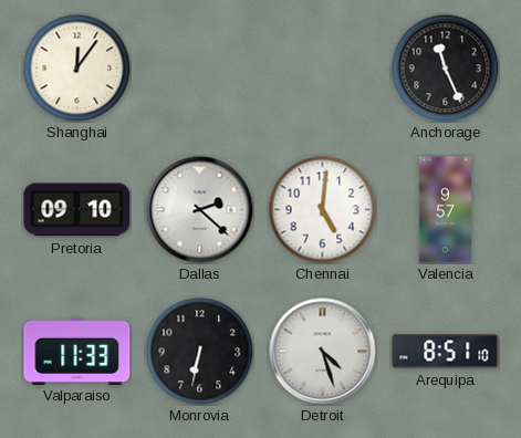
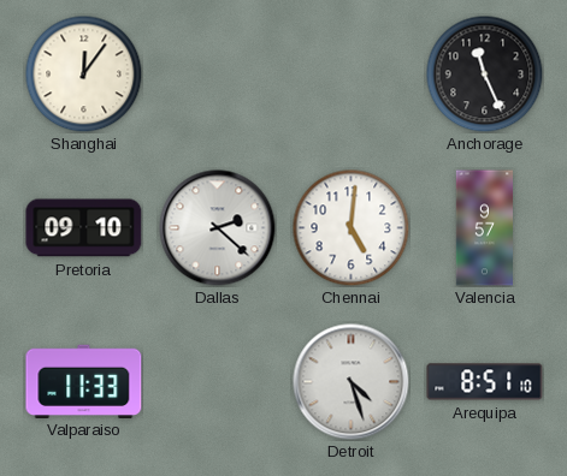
Monrovia: 6:32 -> none
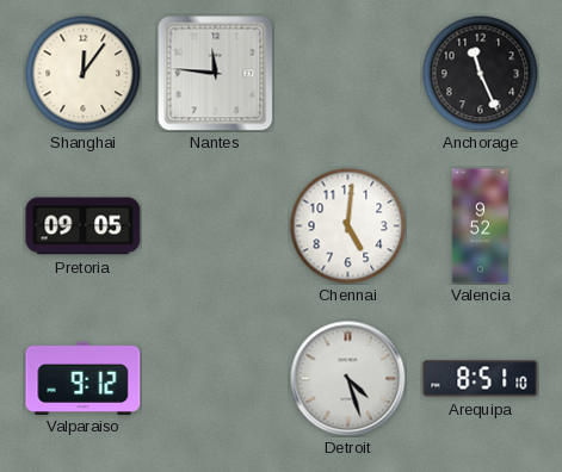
Nantes: none -> 11:46
Pretoria: 09:10 -> 09:05
Dallas: 2:22 -> none
Valencia: 9:57 -> 9:52
Valparaiso: 11:33 -> 9:12
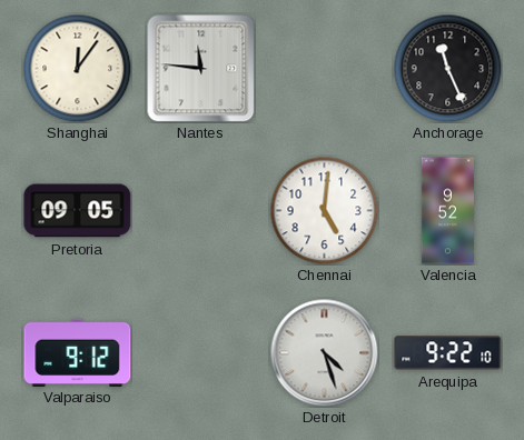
Arequipa: 8:51 -> 9:22
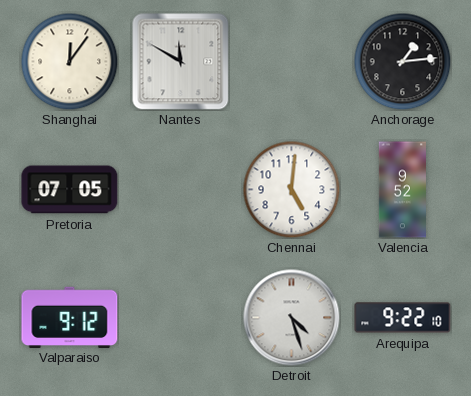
Nantes: 11:46 -> 11:50
Anchorage: 11:26 -> 1:14
Pretoria: 09:05 -> 07:05
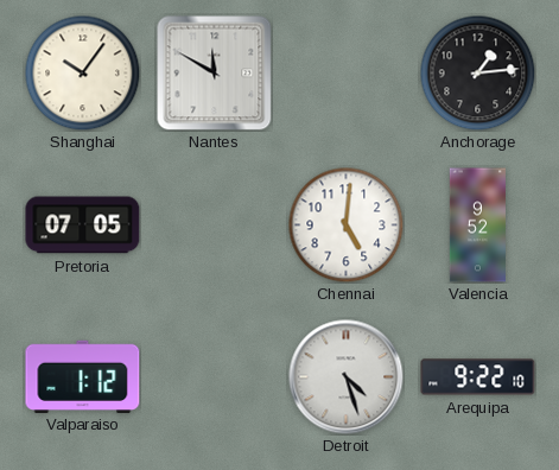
Shanghai: 12:06 -> 10:06
Valparaiso: 9:12 -> 1:12
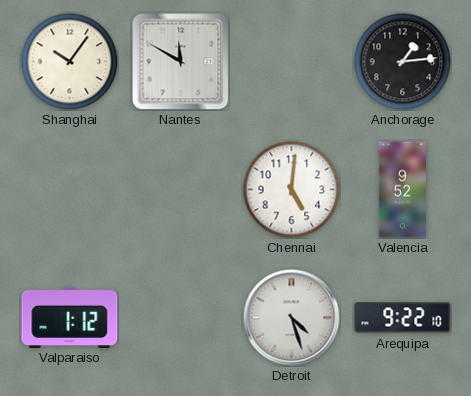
Pretoria: 07:05 -> none
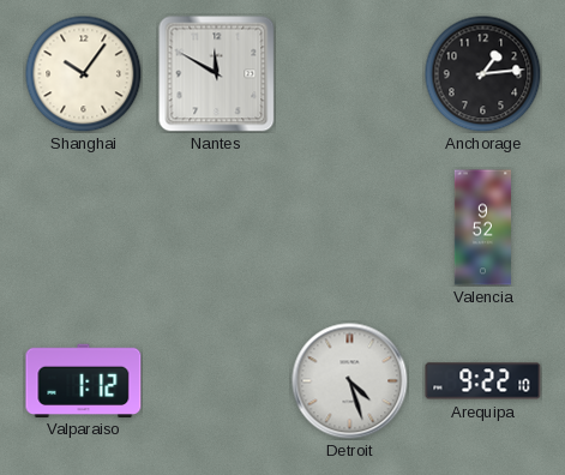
Chennai: 5:01 -> none
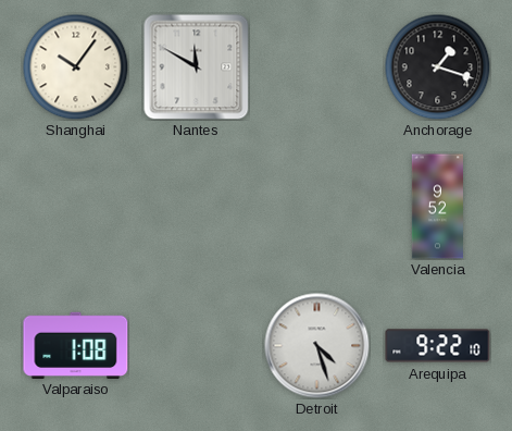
Anchorage: 1:14 -> 1:18
Valparaiso: 1:12 -> 1:08
